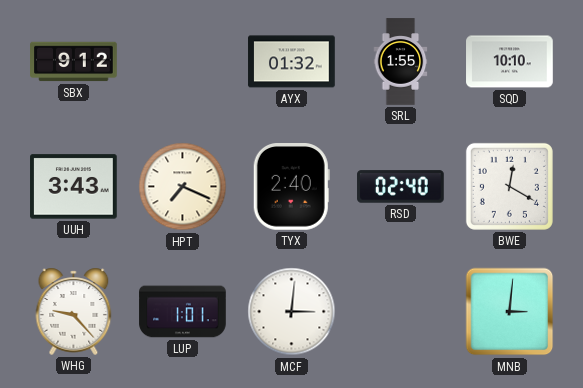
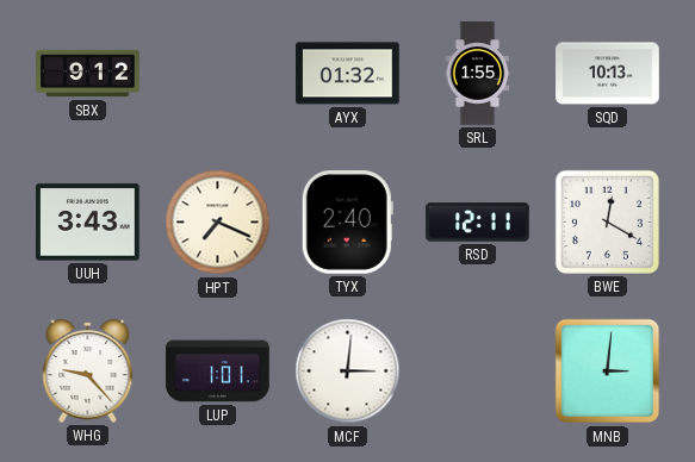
SQD: 10:10 -> 10:13
RSD: 02:40 -> 12:11
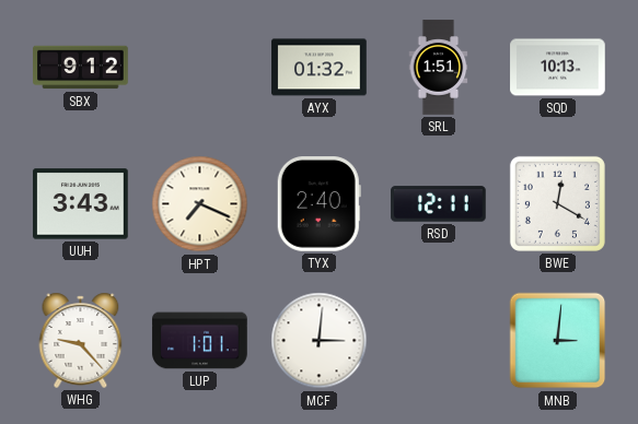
SRL: 1:55 -> 1:51
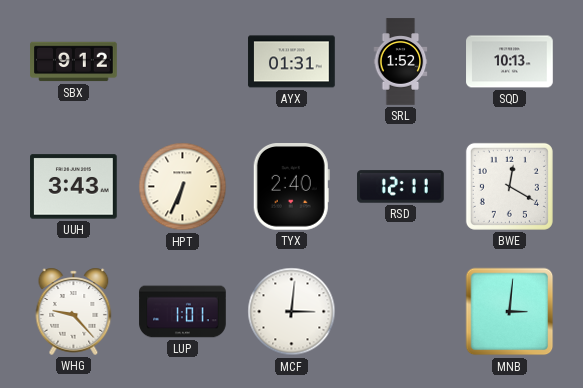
AYX: 01:32 -> 01:31
SRL: 1:51 -> 1:52
HPT: 7:19 -> 6:34
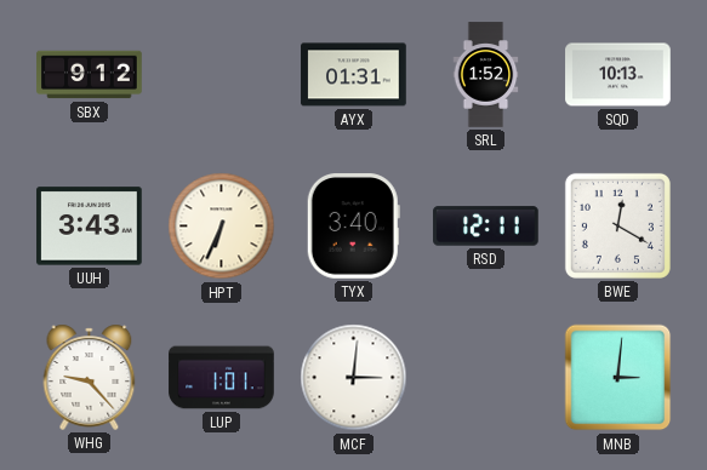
TYX: 2:40 -> 3:40
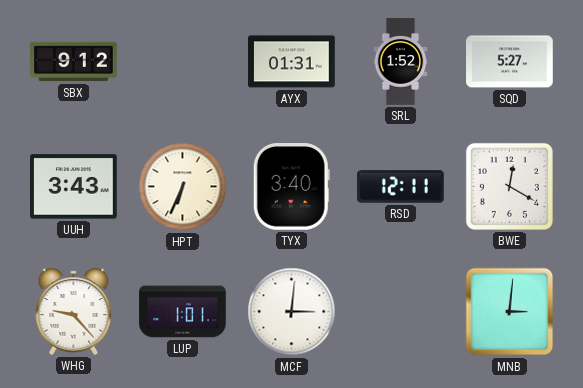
SQD: 10:13 -> 5:27
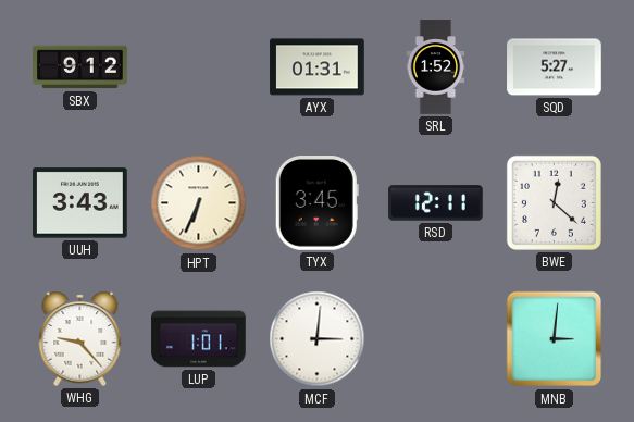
TYX: 3:40 -> 3:45
BWE: 12:20 -> 12:22
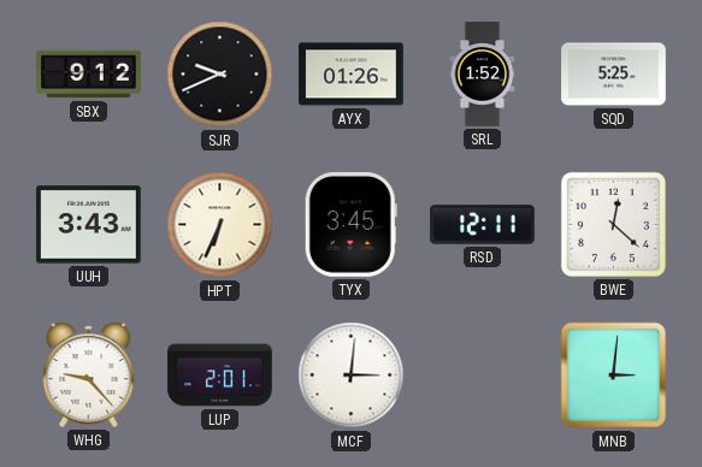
SJR: none -> 9:41
AYX: 01:31 -> 01:26
SQD: 5:27 -> 5:25
LUP: 1:01 -> 2:01
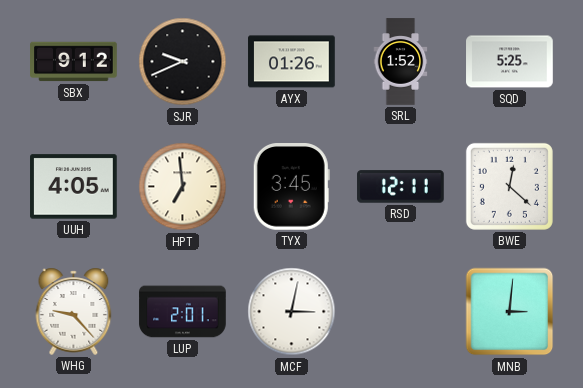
UUH: 3:43 -> 4:05
HPT: 6:34 -> 6:59
MCF: 3:01 -> 3:02
